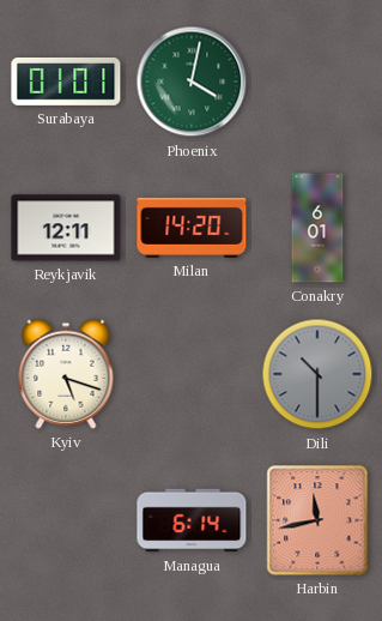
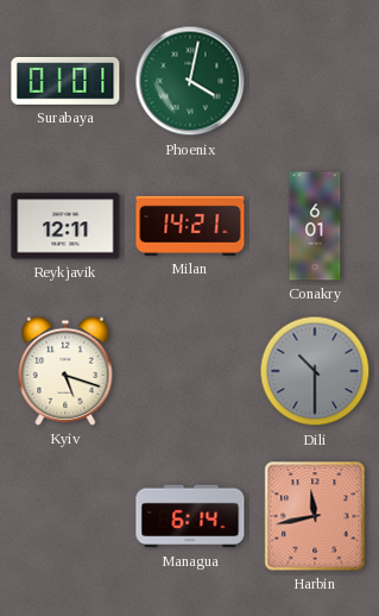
Milan: 14:20 -> 14:21
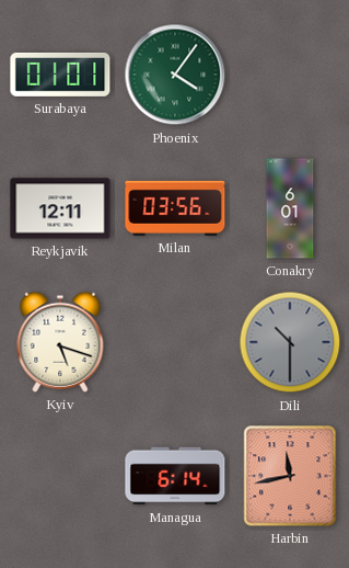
Phoenix: 4:02 -> 4:06
Milan: 14:21 -> 03:56
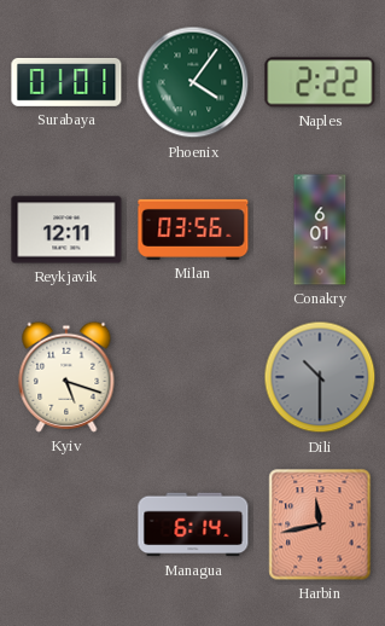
Naples: none -> 2:22
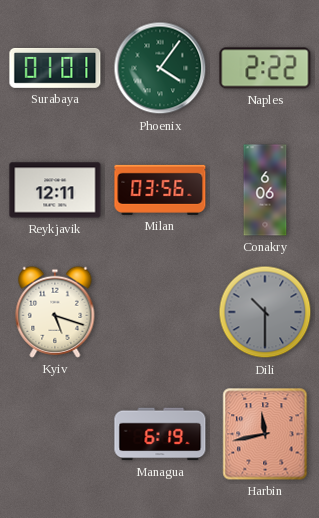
Conakry: 6:01 -> 6:06
Managua: 6:14 -> 6:19
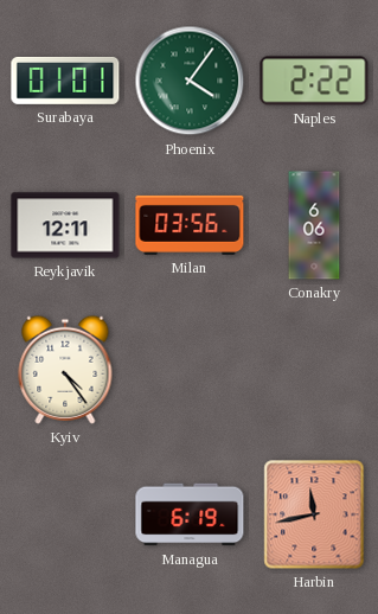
Kyiv: 5:18 -> 4:24
Dili: 10:30 -> none
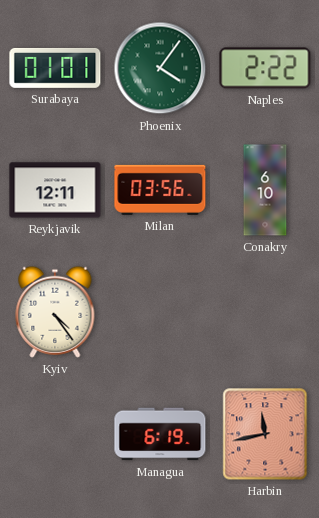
Conakry: 6:06 -> 6:10
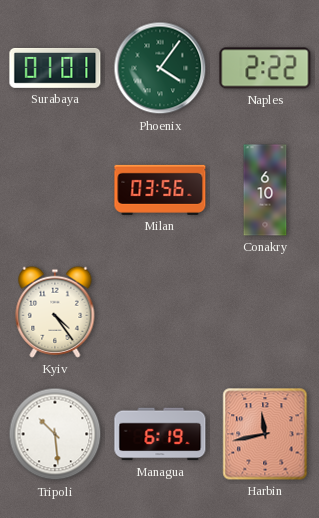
Reykjavik: 12:11 -> none
Tripoli: none -> 10:29
